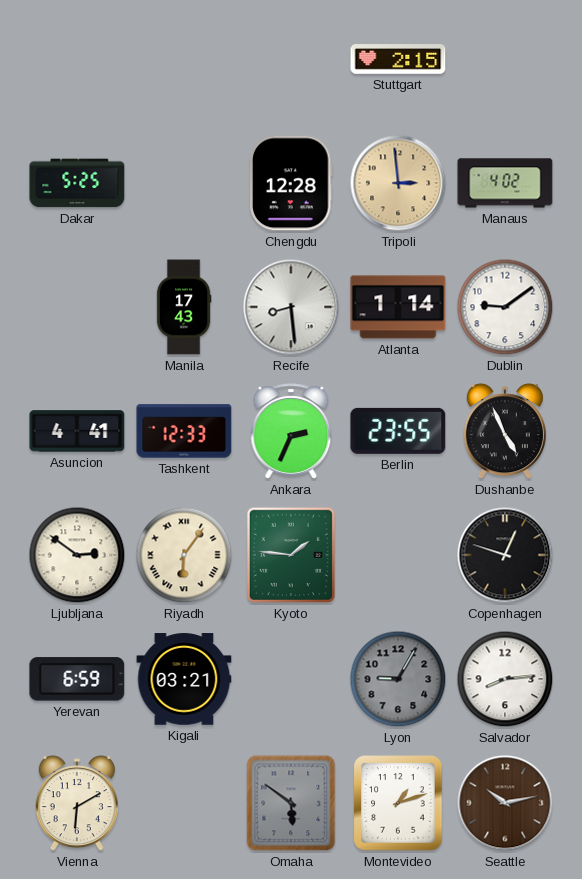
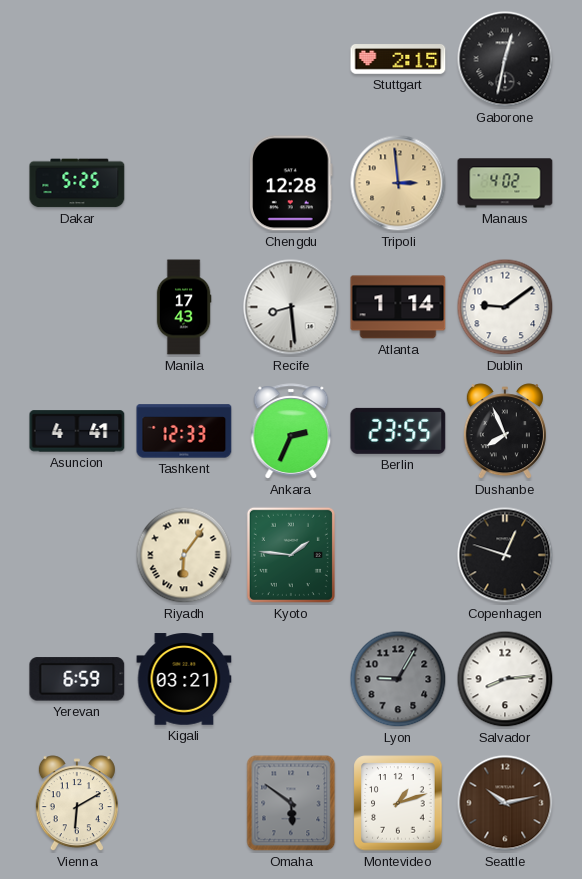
Gaborone: none -> 12:32
Dushanbe: 4:56 -> 7:56
Ljubljana: 2:51 -> none
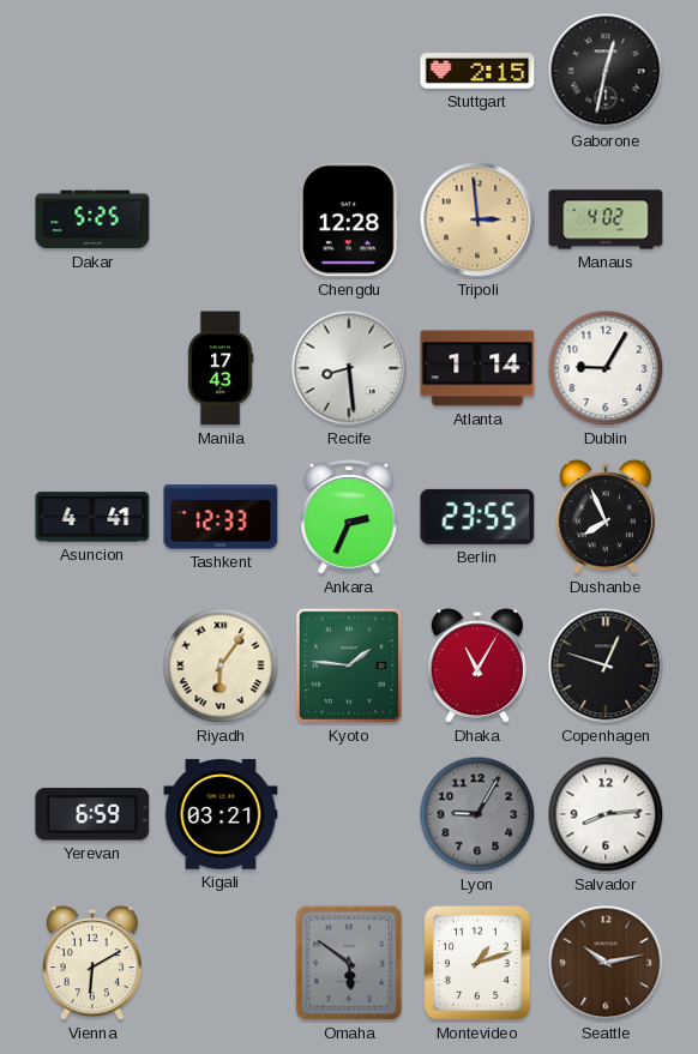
Dublin: 9:09 -> 9:05
Dhaka: none -> 11:05
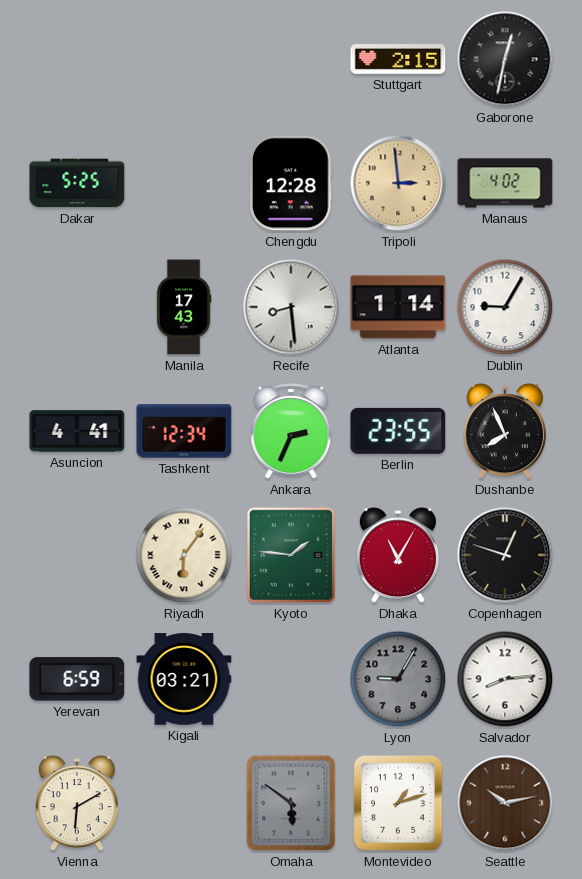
Tashkent: 12:33 -> 12:34
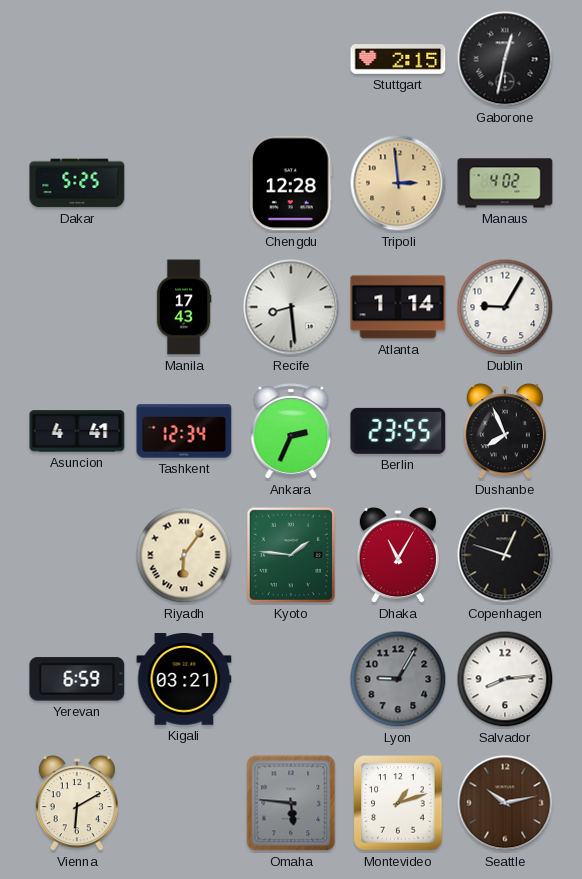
Omaha: 5:51 -> 5:46
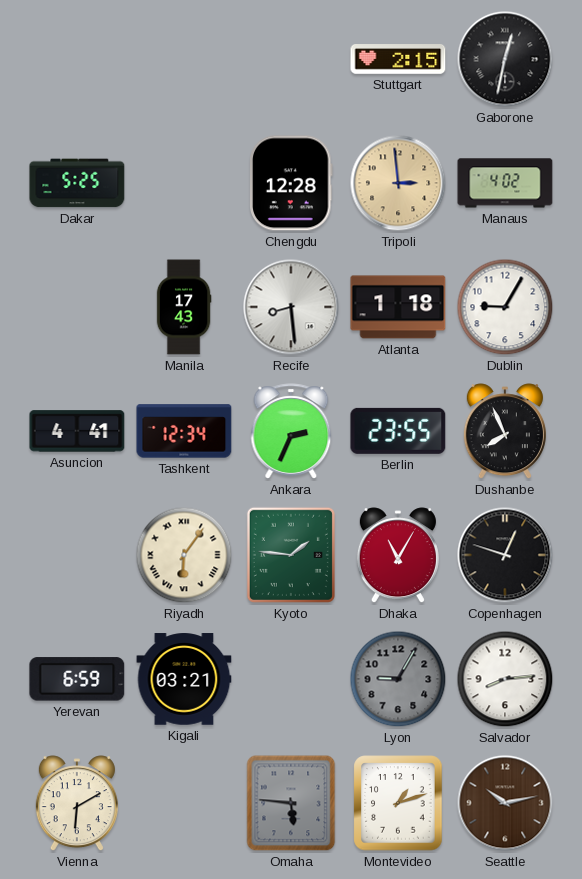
Atlanta: 1:14 -> 1:18
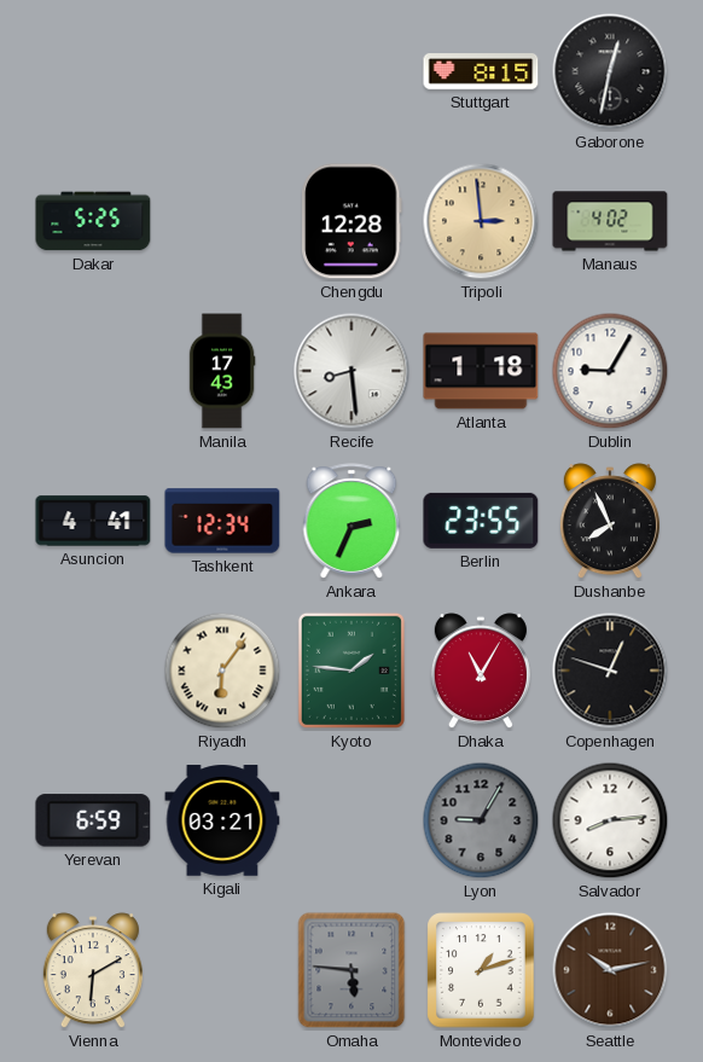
Stuttgart: 2:15 -> 8:15
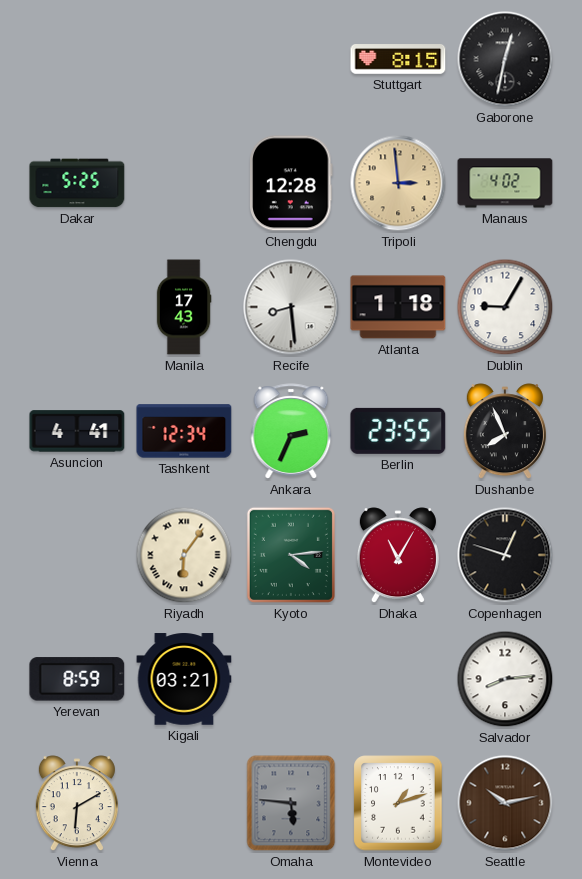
Kyoto: 1:46 -> 4:14
Yerevan: 6:59 -> 8:59
Lyon: 9:05 -> none
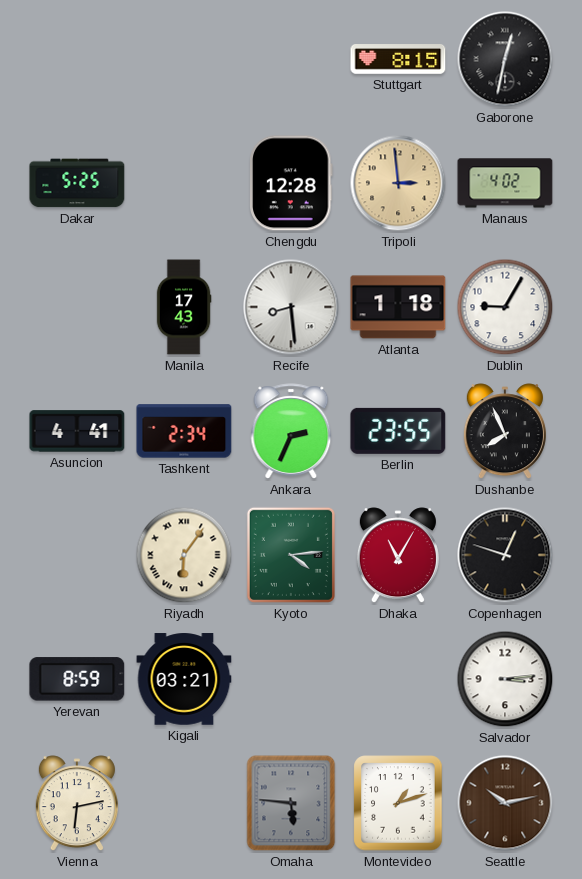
Tashkent: 12:34 -> 2:34
Salvador: 8:14 -> 3:14
Vienna: 6:10 -> 6:13
